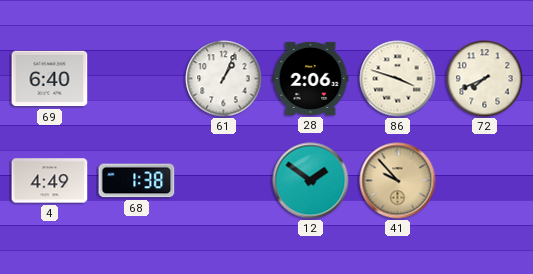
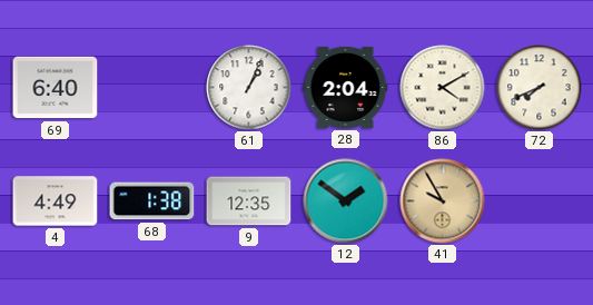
28: 2:06 -> 2:04
86: 3:48 -> 4:10
9: none -> 12:35
41: 9:53 -> 9:55
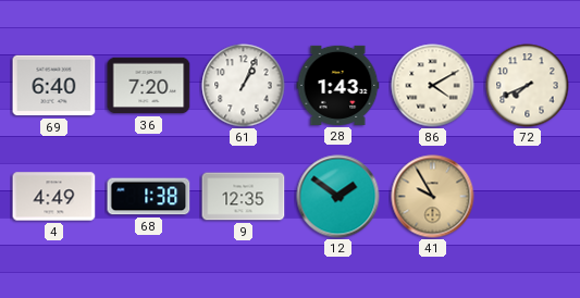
36: none -> 7:20
28: 2:04 -> 1:43
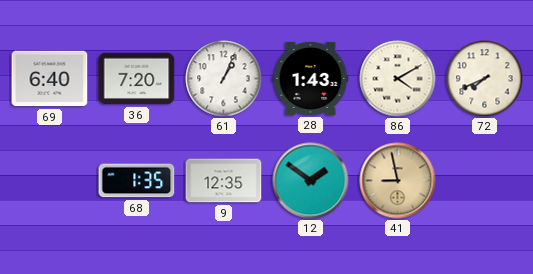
4: 4:49 -> none
68: 1:38 -> 1:35
41: 9:55 -> 8:58
